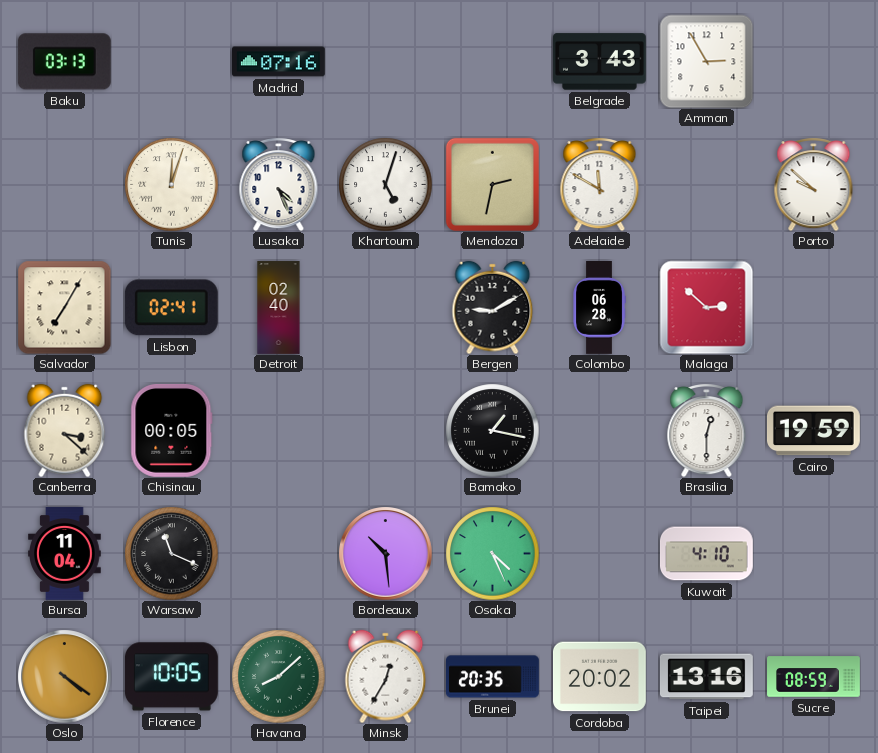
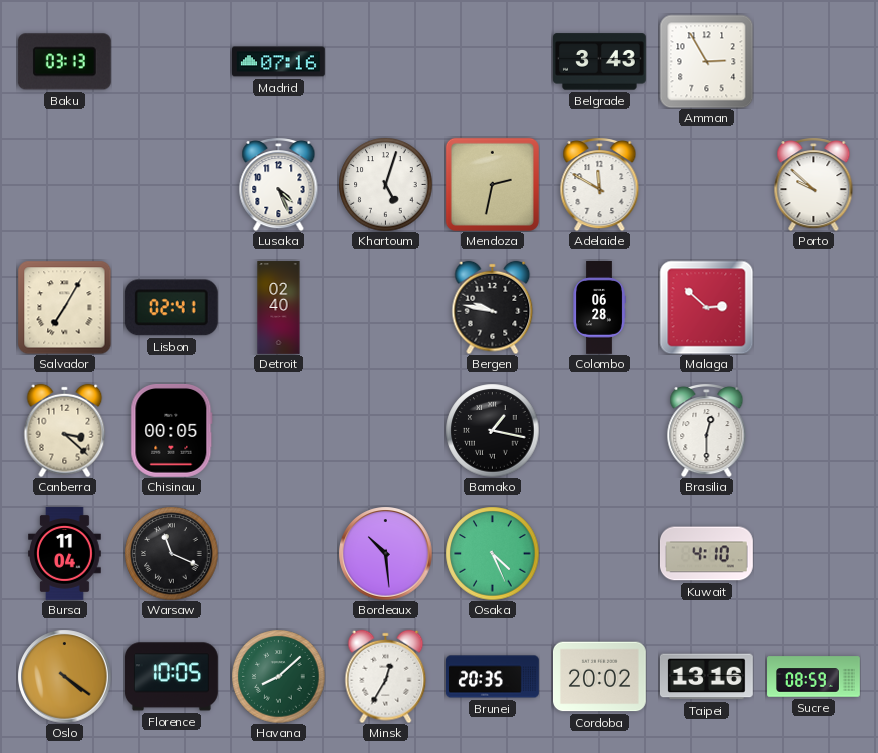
Tunis: 12:03 -> none
Bergen: 9:10 -> 9:47
Cairo: 19:59 -> none
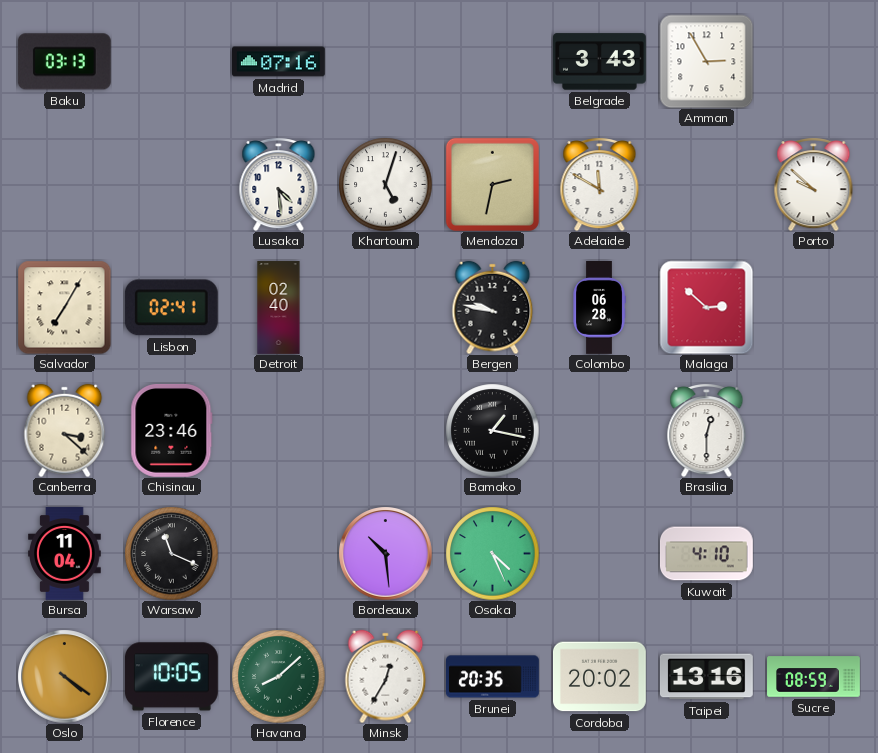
Lusaka: 4:26 -> 4:29
Chisinau: 00:05 -> 23:46
